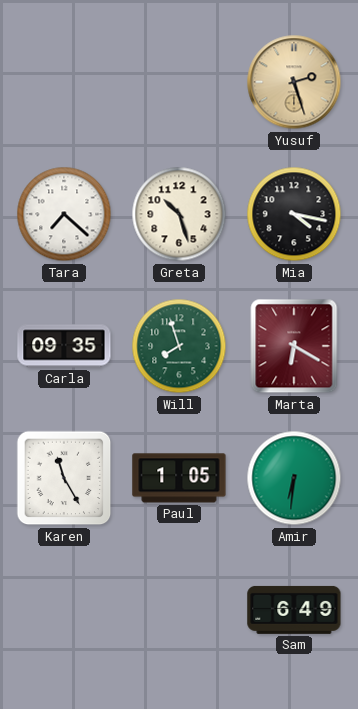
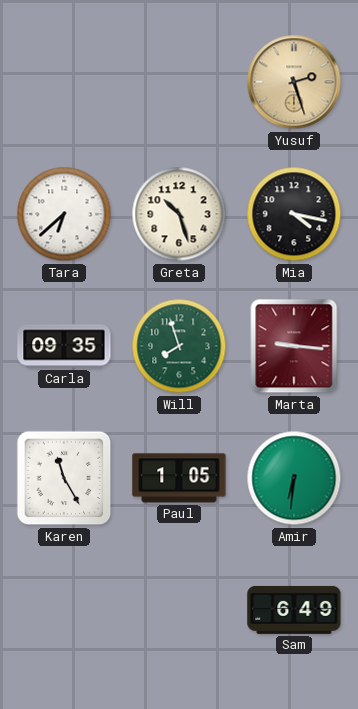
Tara: 7:22 -> 6:38
Marta: 6:20 -> 9:16
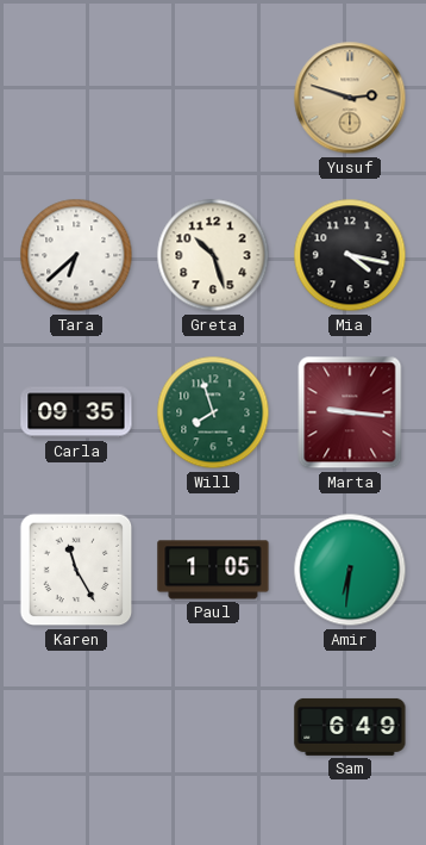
Yusuf: 2:27 -> 2:48
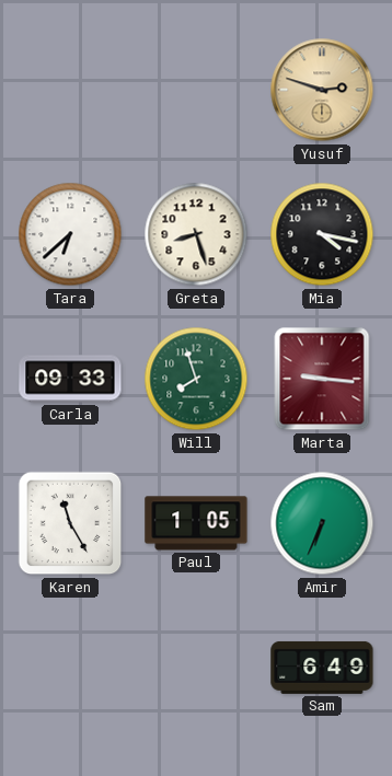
Greta: 10:27 -> 8:27
Carla: 09:35 -> 09:33
Amir: 6:31 -> 6:34
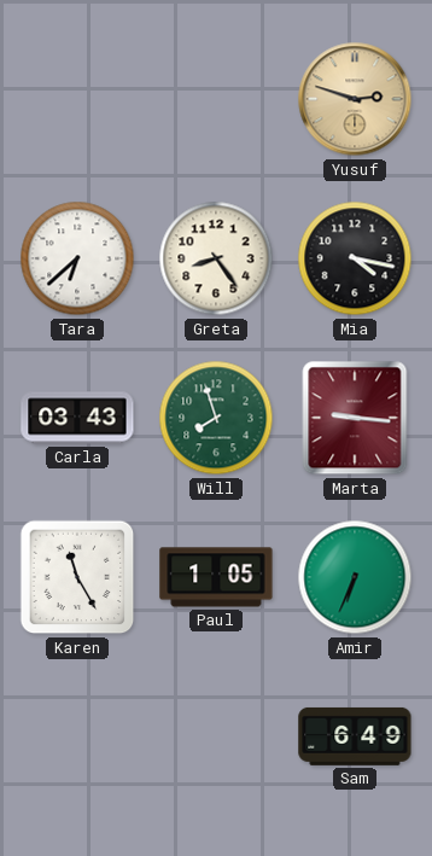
Greta: 8:27 -> 8:24
Carla: 09:33 -> 03:43
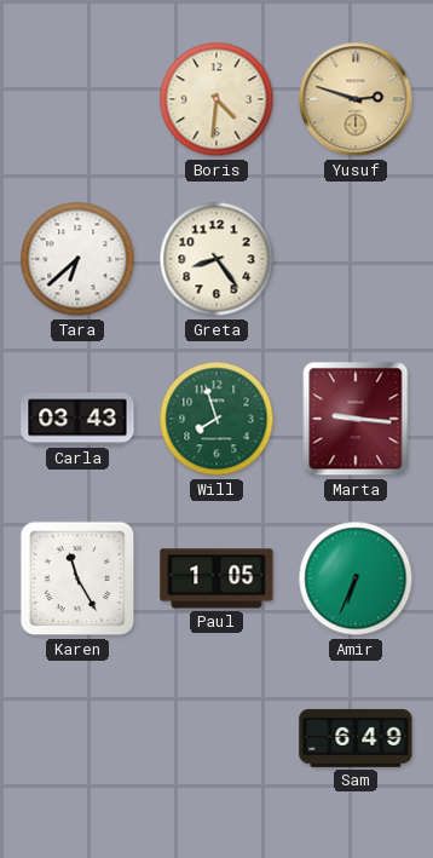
Boris: none -> 4:31
Mia: 4:17 -> none
